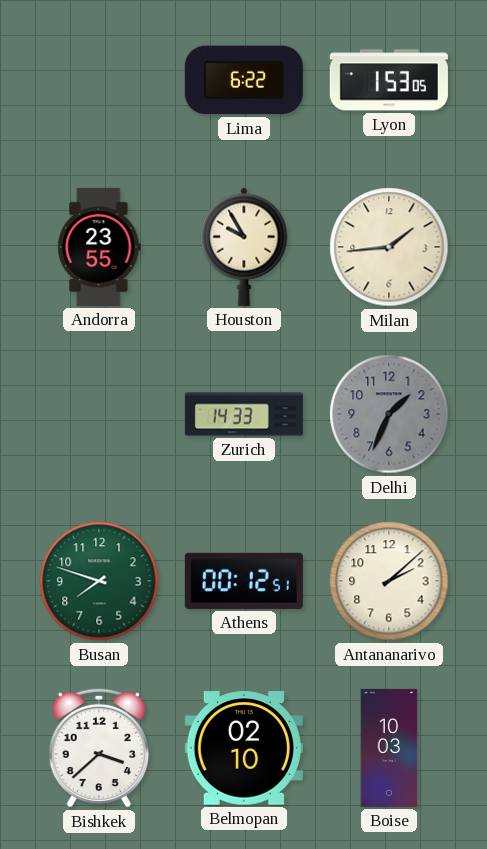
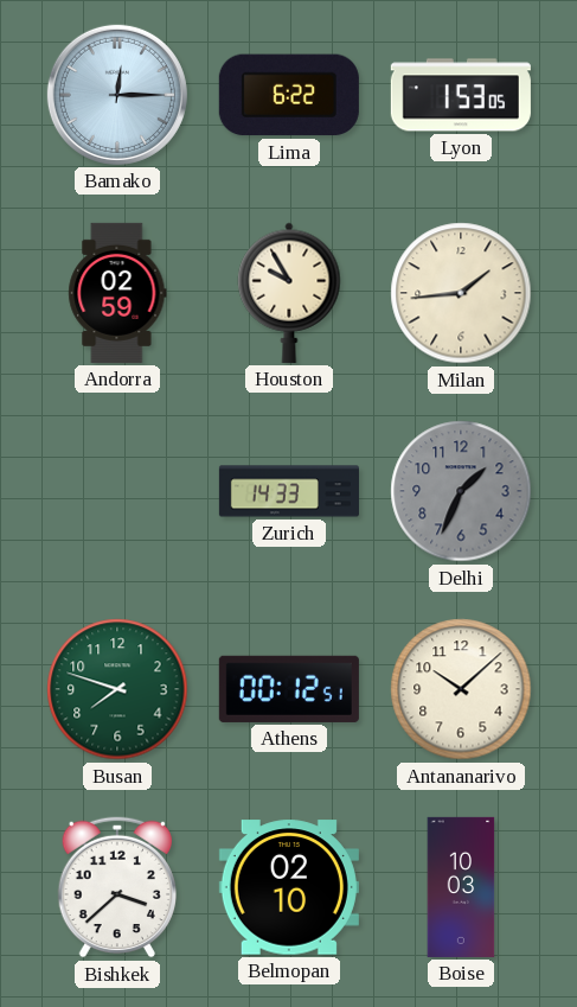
Bamako: none -> 12:15
Andorra: 23:55 -> 02:59
Antananarivo: 2:08 -> 10:08
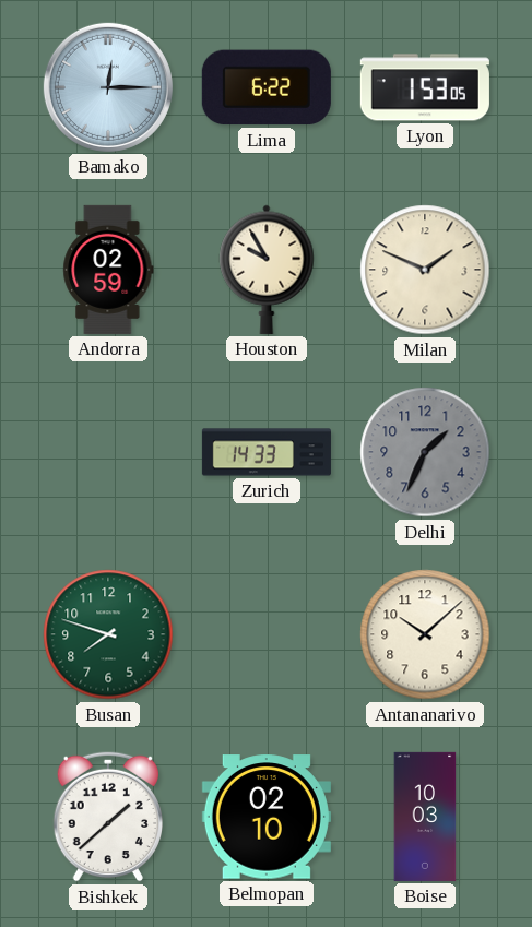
Milan: 1:44 -> 1:49
Athens: 00:12 -> none
Bishkek: 3:38 -> 1:38
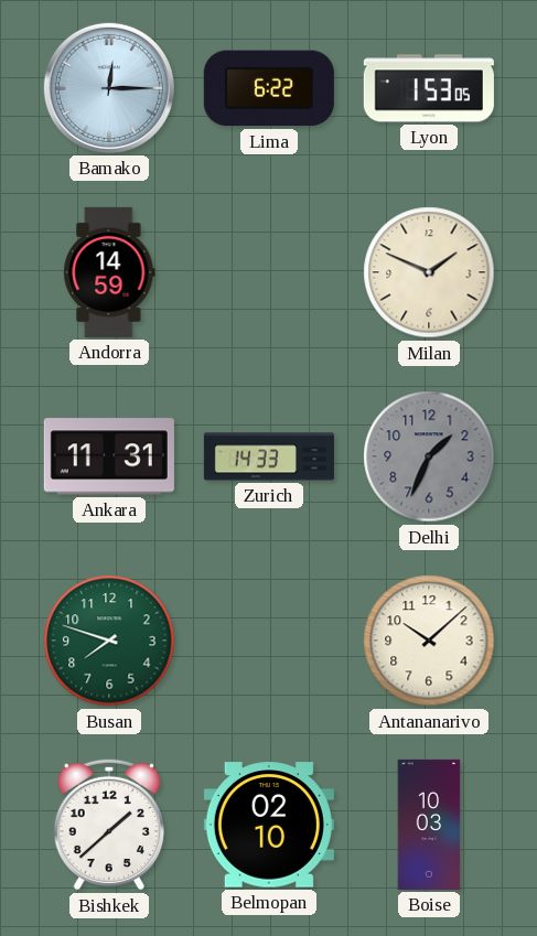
Andorra: 02:59 -> 14:59
Houston: 9:55 -> none
Ankara: none -> 11:31
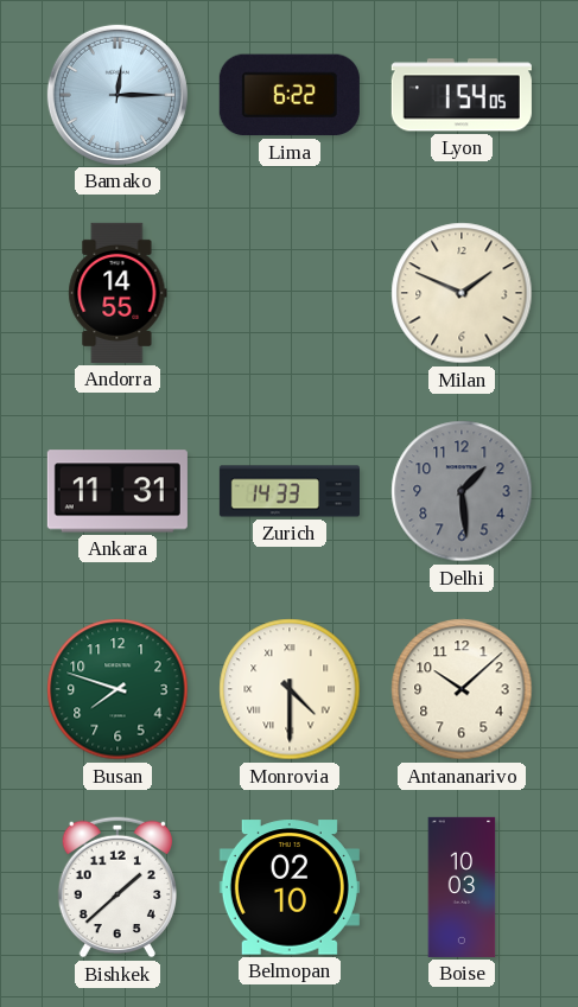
Lyon: 1:53 -> 1:54
Andorra: 14:59 -> 14:55
Delhi: 1:34 -> 1:29
Monrovia: none -> 4:30
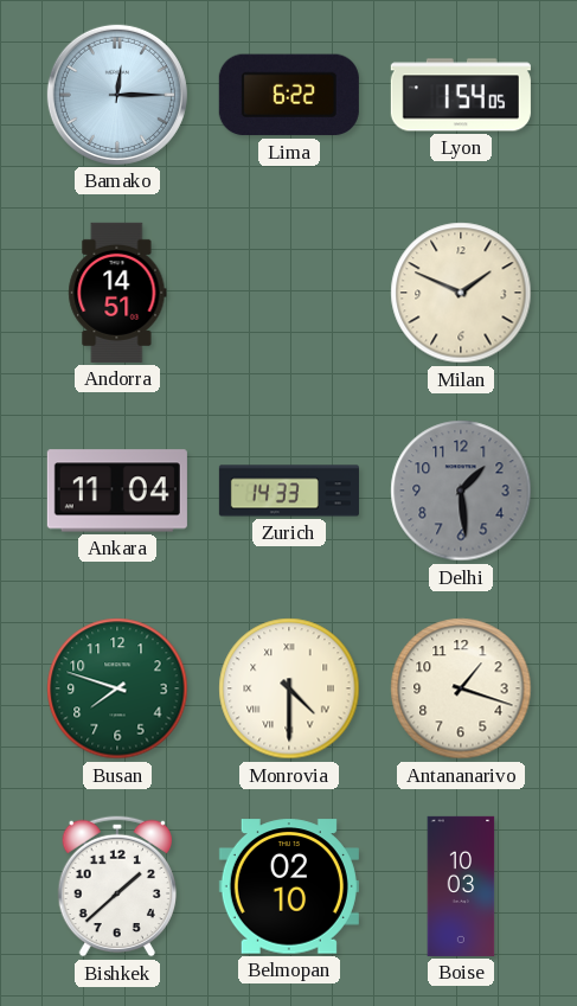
Andorra: 14:55 -> 14:51
Ankara: 11:31 -> 11:04
Antananarivo: 10:08 -> 1:18
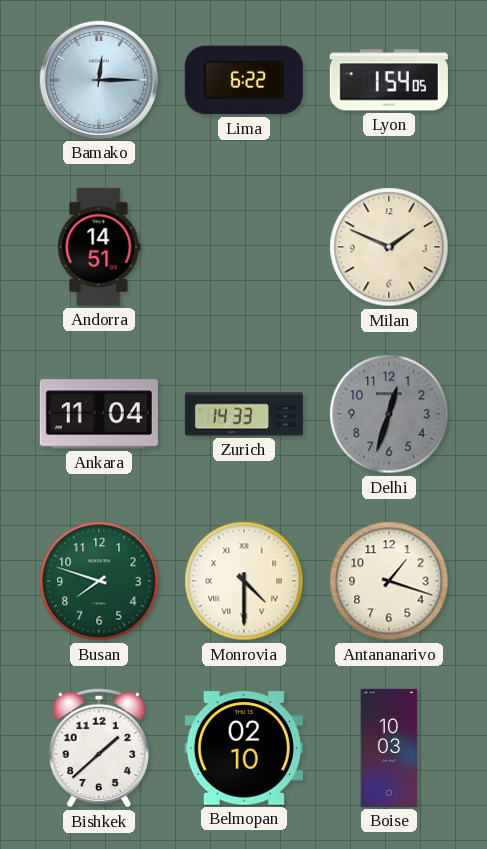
Delhi: 1:29 -> 12:33
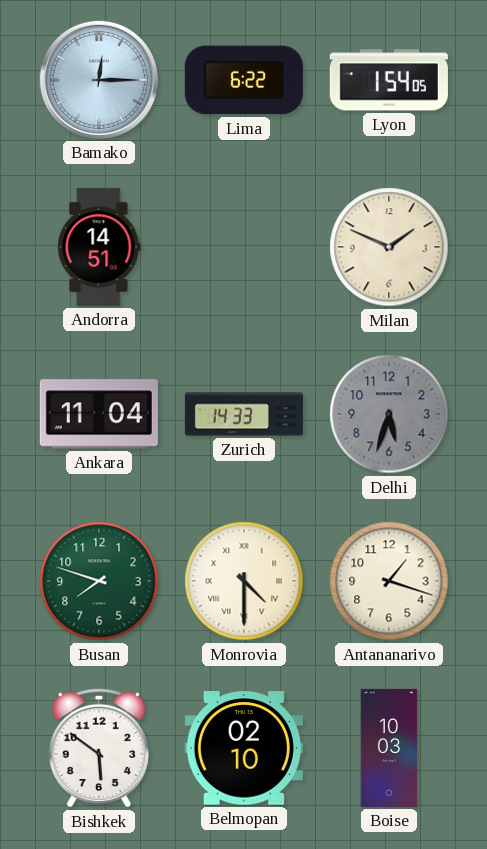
Delhi: 12:33 -> 5:33
Bishkek: 1:38 -> 5:51
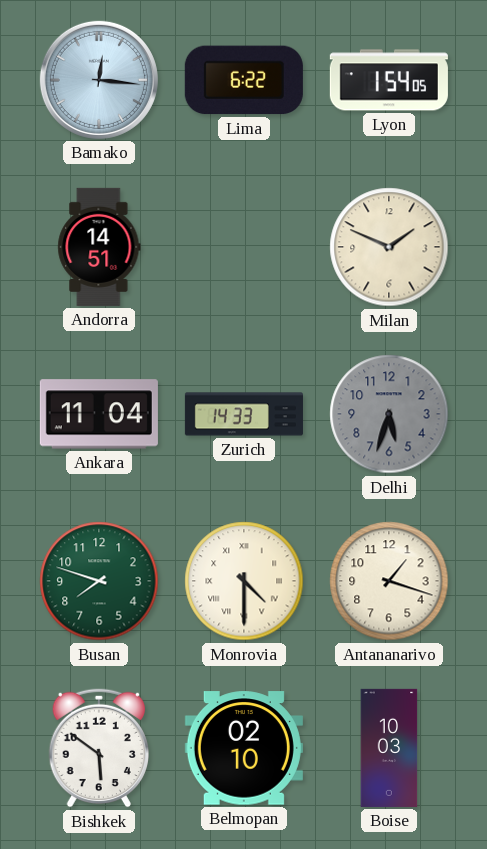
Bamako: 12:15 -> 12:16
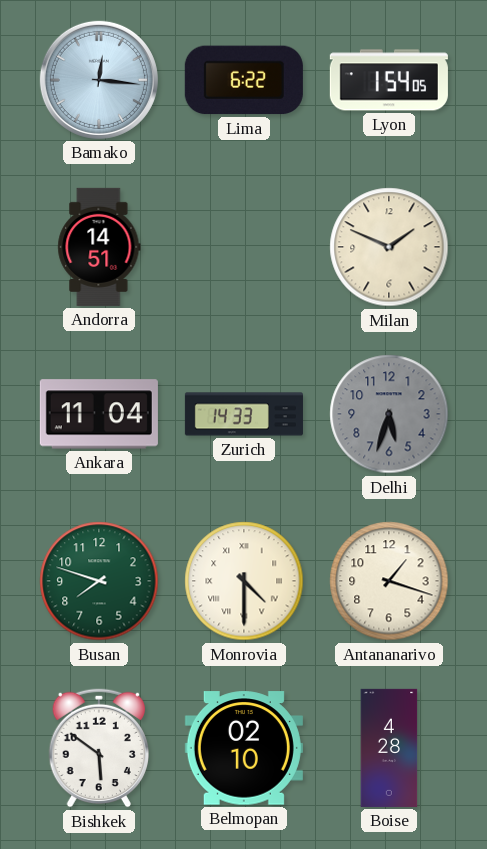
Boise: 10:03 -> 4:28
